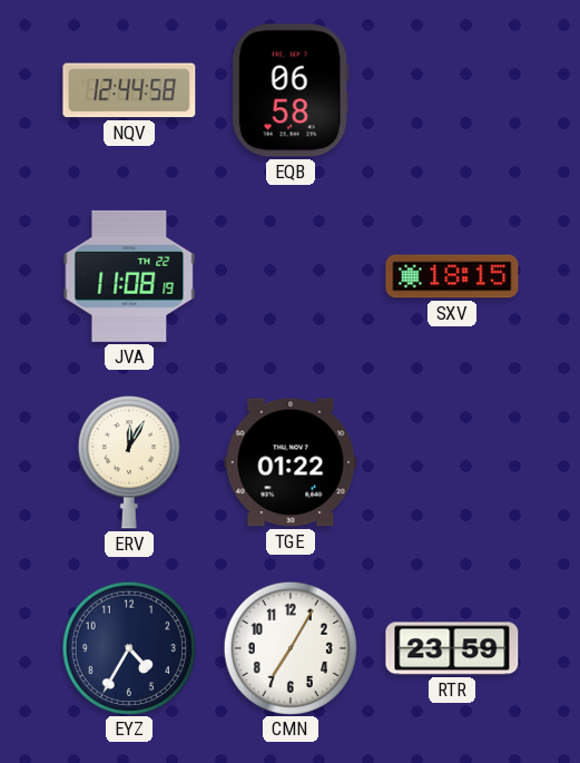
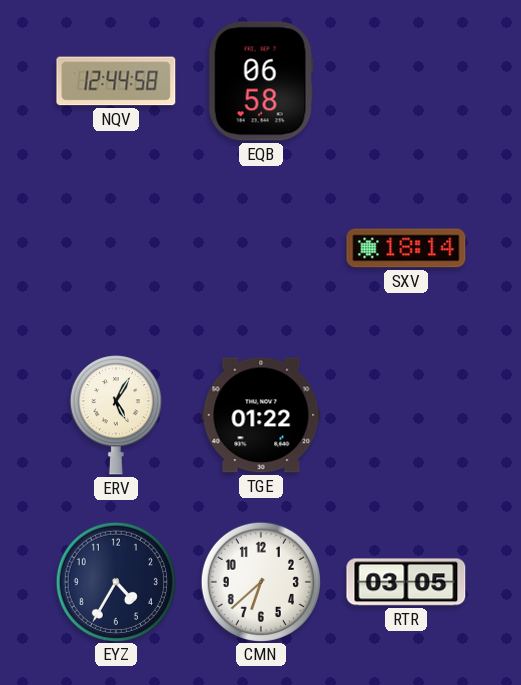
JVA: 11:08 -> none
SXV: 18:15 -> 18:14
ERV: 12:05 -> 5:05
CMN: 7:05 -> 6:38
RTR: 23:59 -> 03:05
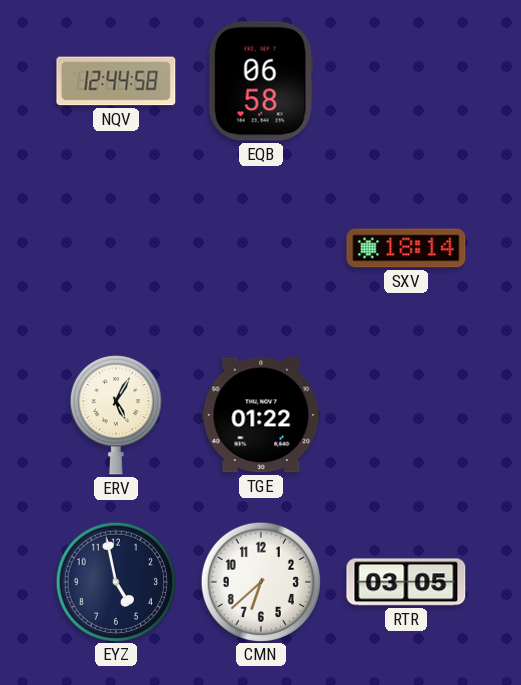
EYZ: 4:35 -> 4:58
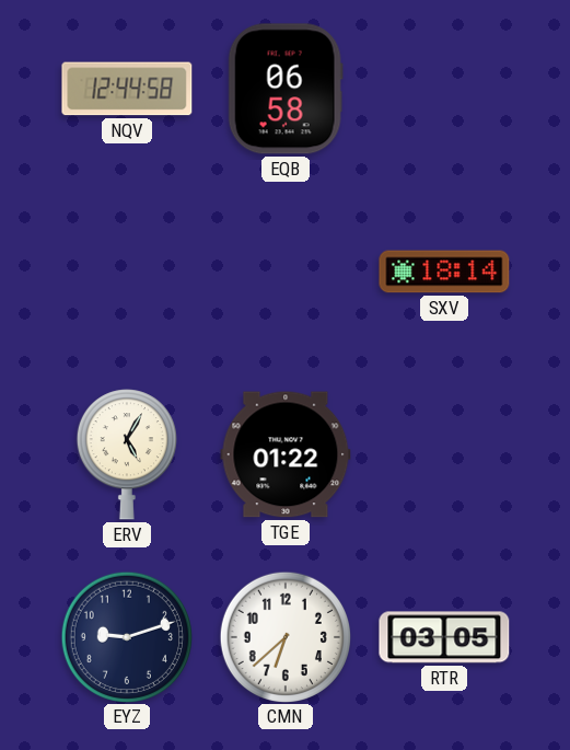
EYZ: 4:58 -> 9:12
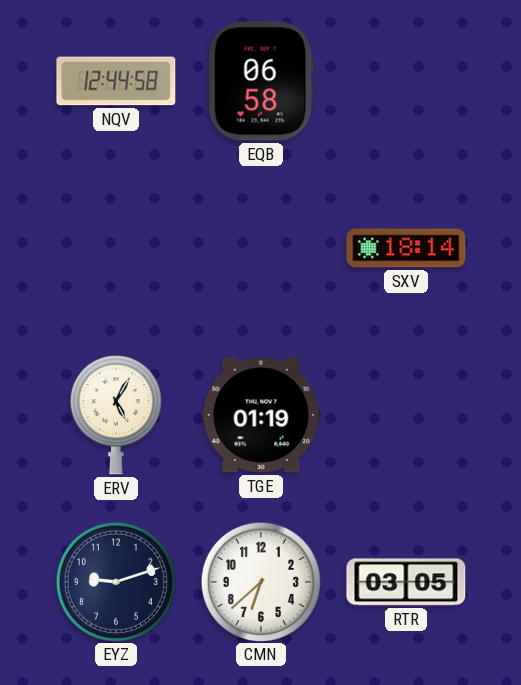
TGE: 01:22 -> 01:19
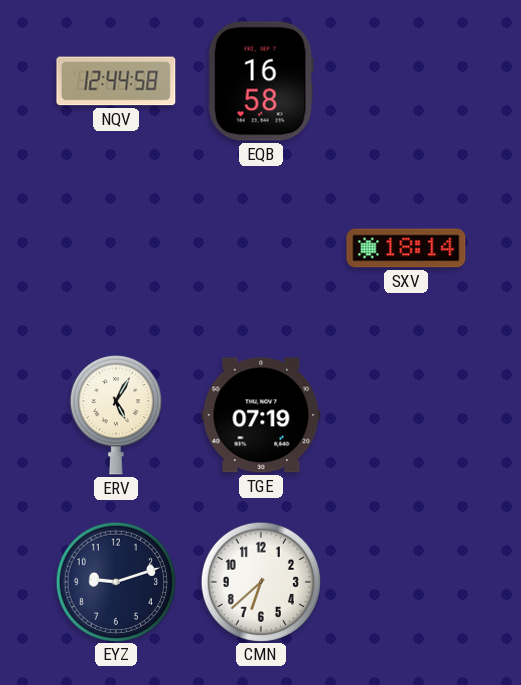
EQB: 06:58 -> 16:58
TGE: 01:19 -> 07:19
RTR: 03:05 -> none
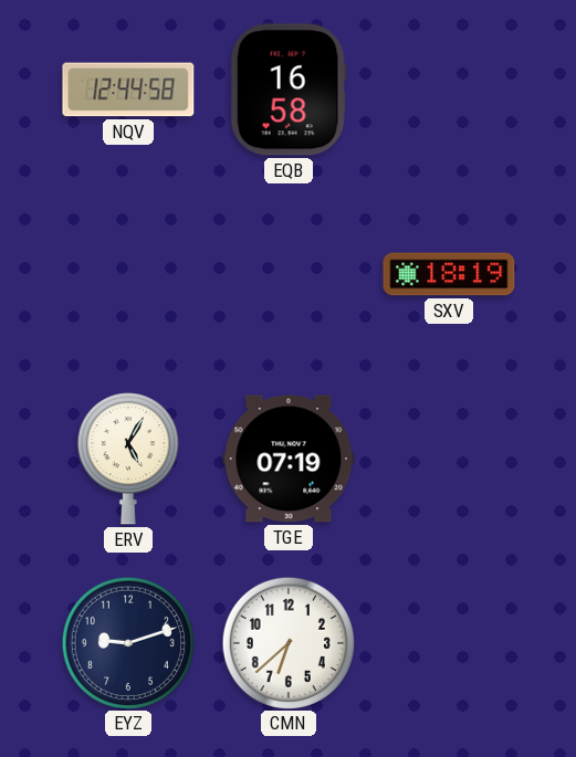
SXV: 18:14 -> 18:19
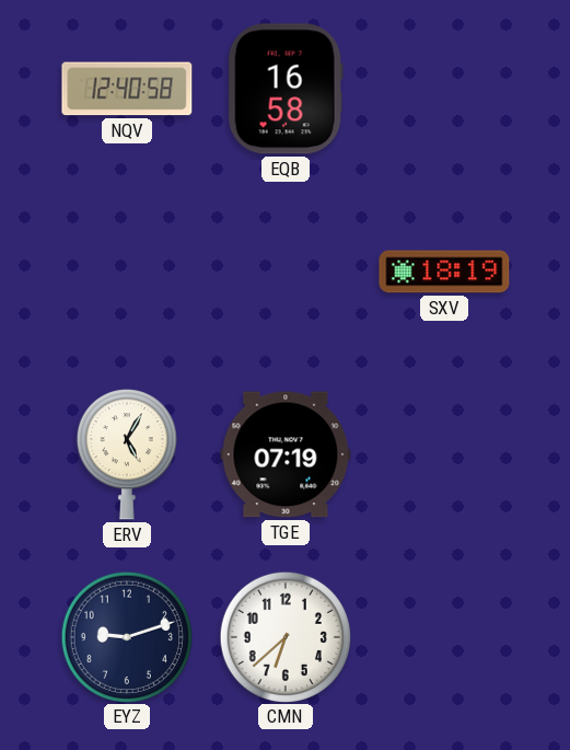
NQV: 12:44 -> 12:40
